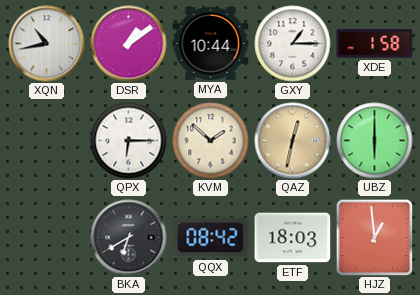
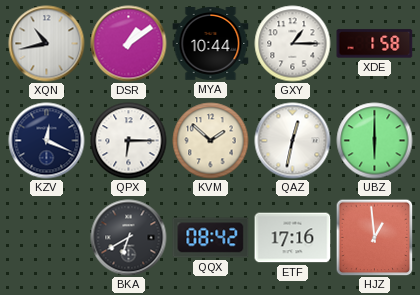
KZV: none -> 12:19
QAZ dial: champagne -> white
ETF: 18:03 -> 17:16
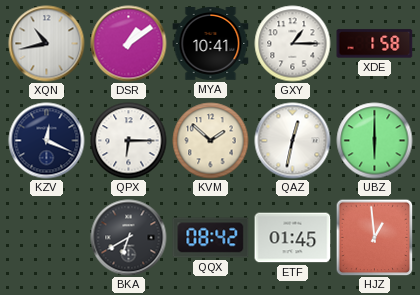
MYA: 10:44 -> 10:41
ETF: 17:16 -> 01:45
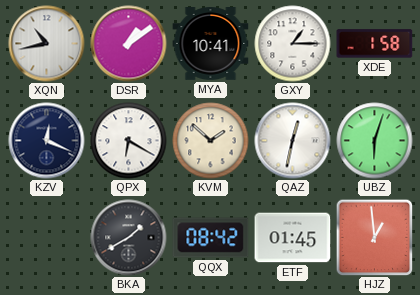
QPX: 6:15 -> 6:20
UBZ: 6:00 -> 6:03
BKA: 6:40 -> 1:40
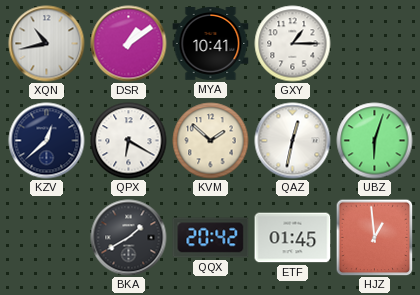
XDE: 1:58 -> none
KZV: 12:19 -> 12:38
QQX: 08:42 -> 20:42
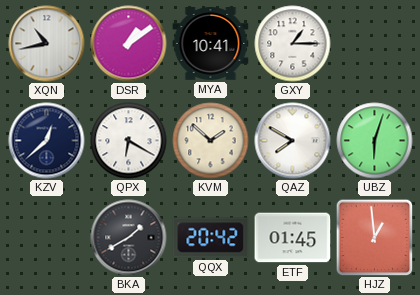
QAZ: 12:32 -> 7:50
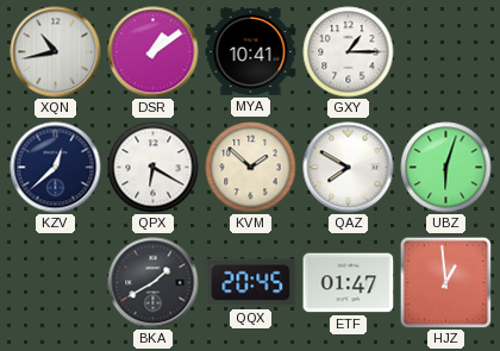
QQX: 20:42 -> 20:45
ETF: 01:45 -> 01:47
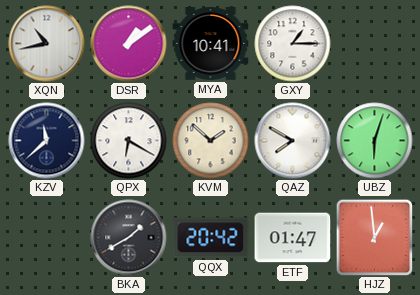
KZV: 12:38 -> 11:38
QQX: 20:45 -> 20:42
